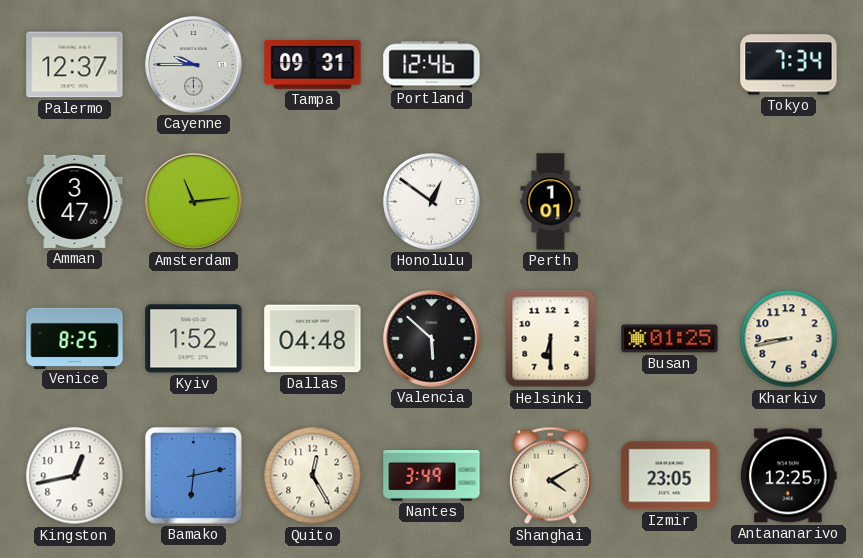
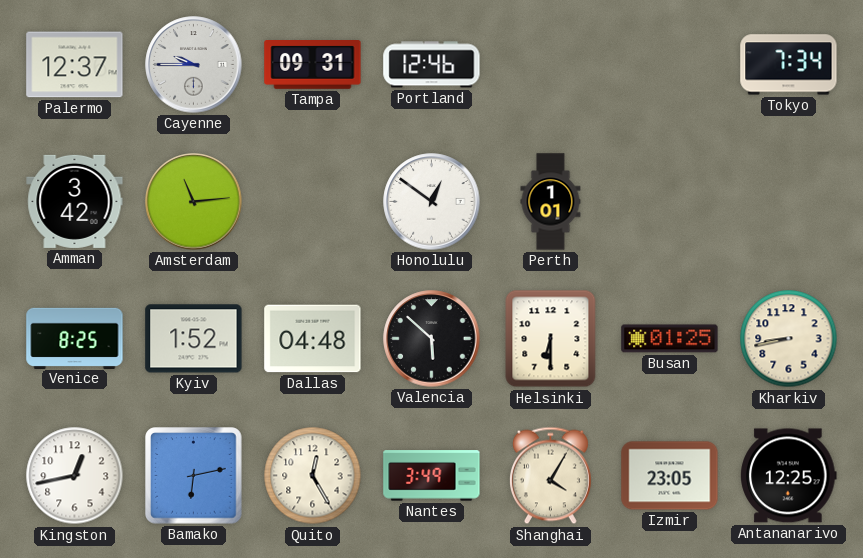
Amman: 3:47 -> 3:42
Shanghai: 4:10 -> 4:05
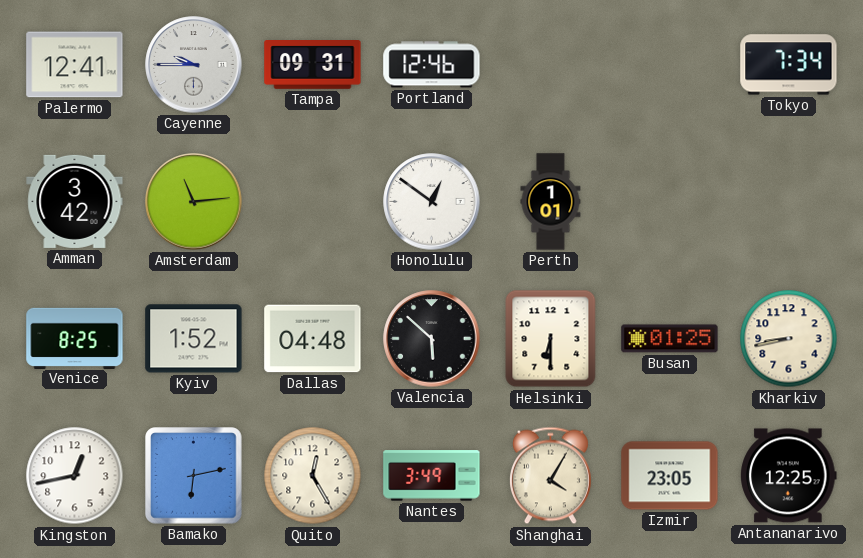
Palermo: 12:37 -> 12:41
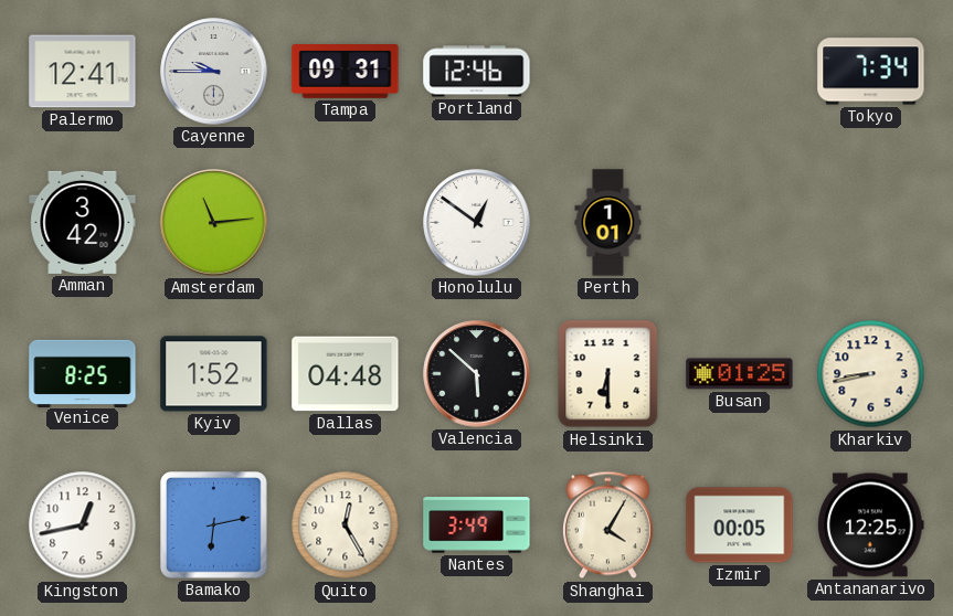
Izmir: 23:05 -> 00:05
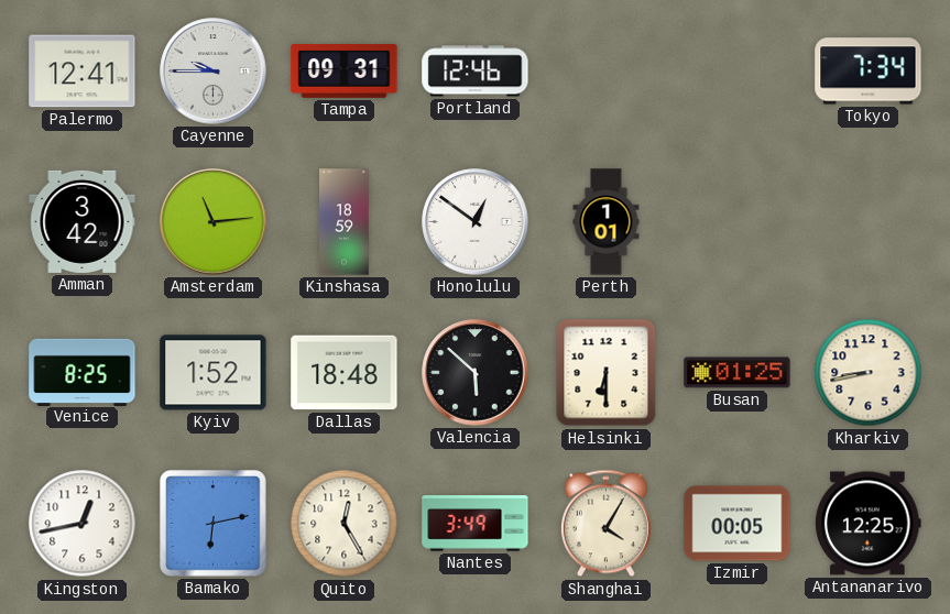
Kinshasa: none -> 18:59
Dallas: 04:48 -> 18:48
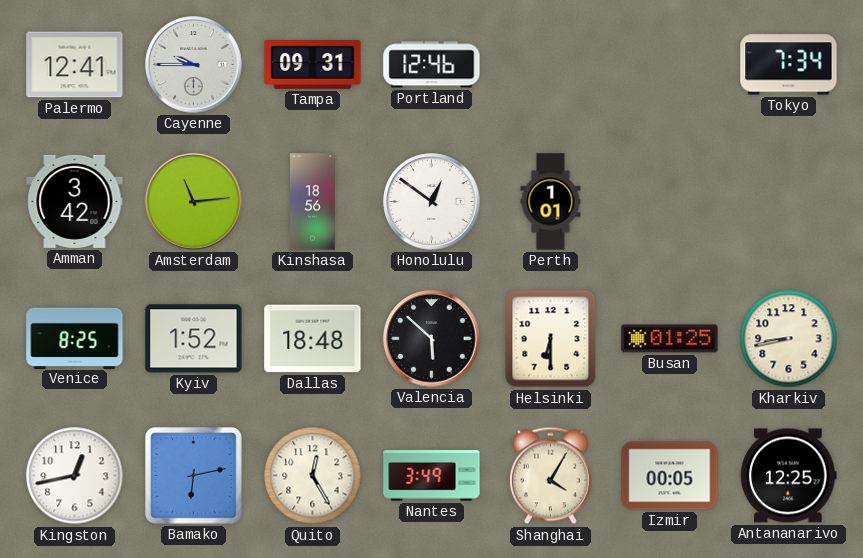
Kinshasa: 18:59 -> 18:56
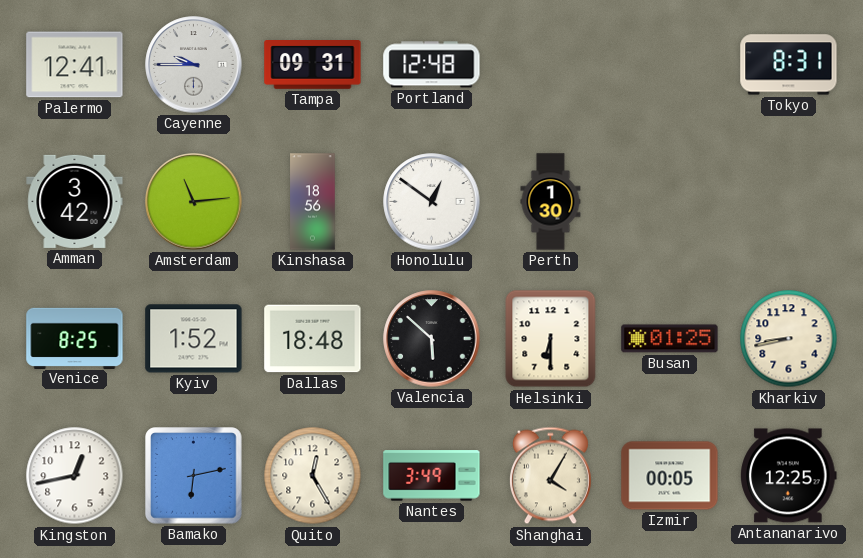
Portland: 12:46 -> 12:48
Tokyo: 7:34 -> 8:31
Perth: 1:01 -> 1:30
